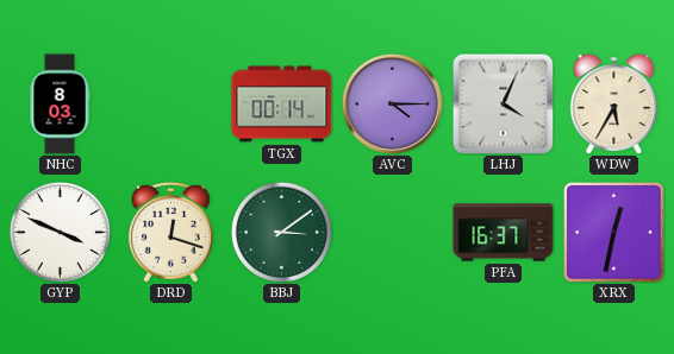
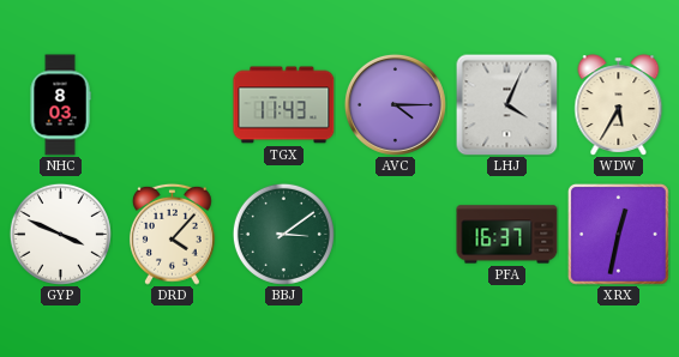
TGX: 00:14 -> 11:43
DRD: 12:18 -> 4:07
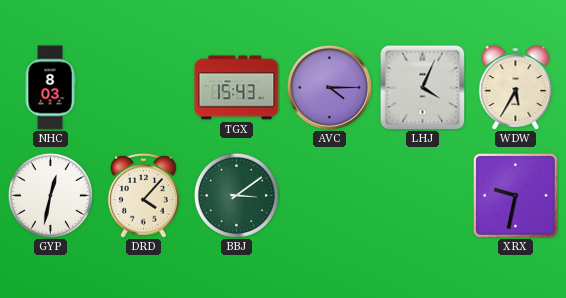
TGX: 11:43 -> 15:43
GYP: 3:49 -> 12:32
PFA: 16:37 -> none
XRX: 12:32 -> 9:32
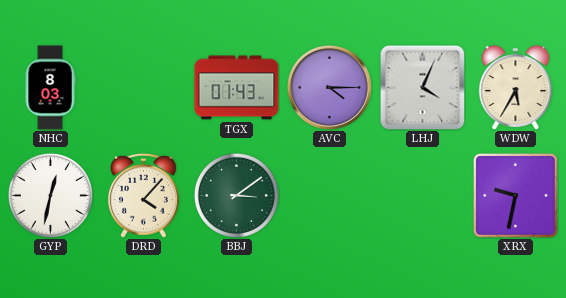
TGX: 15:43 -> 01:43
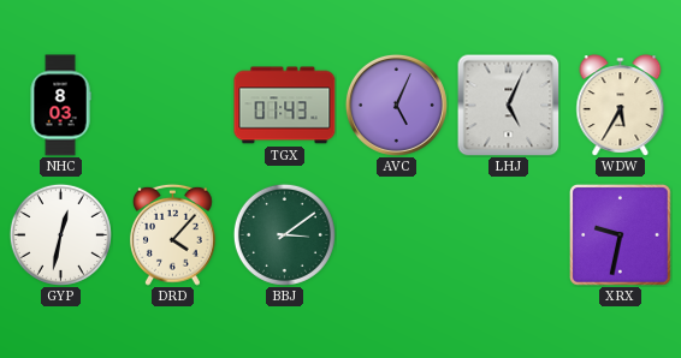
AVC: 4:15 -> 5:04
LHJ: 4:04 -> 5:04
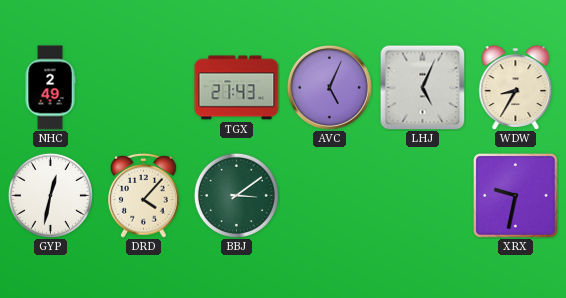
NHC: 8:03 -> 2:49
TGX: 01:43 -> 21:43
WDW: 5:35 -> 8:35
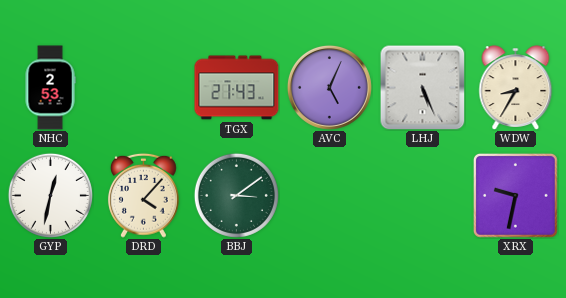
NHC: 2:49 -> 2:53
LHJ: 5:04 -> 5:26
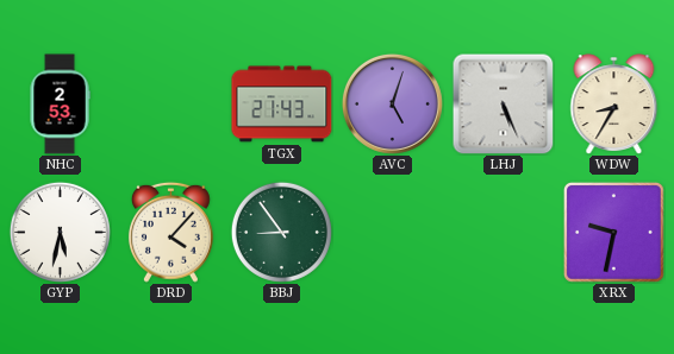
AVC: 5:04 -> 5:03
GYP: 12:32 -> 5:32
BBJ: 3:09 -> 8:54
